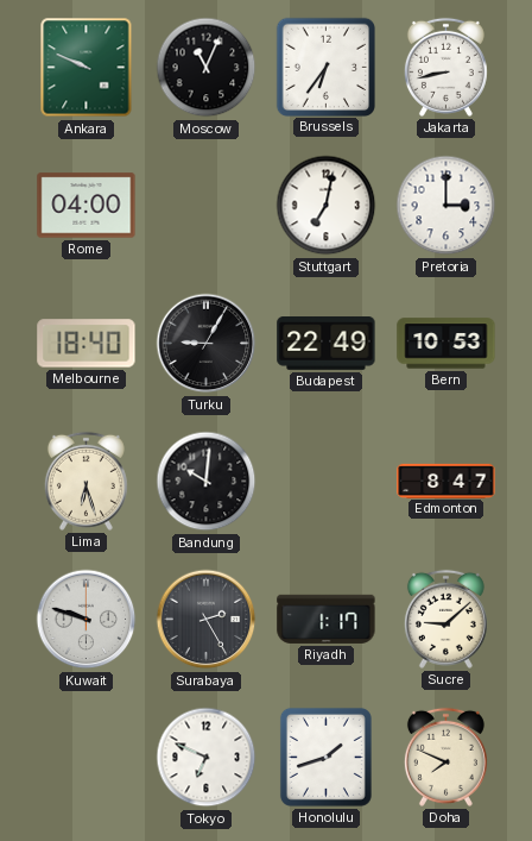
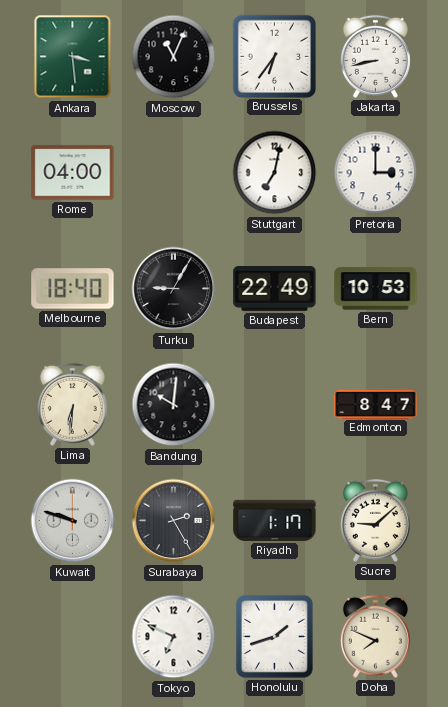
Ankara: 9:49 -> 3:29
Lima: 6:27 -> 6:31
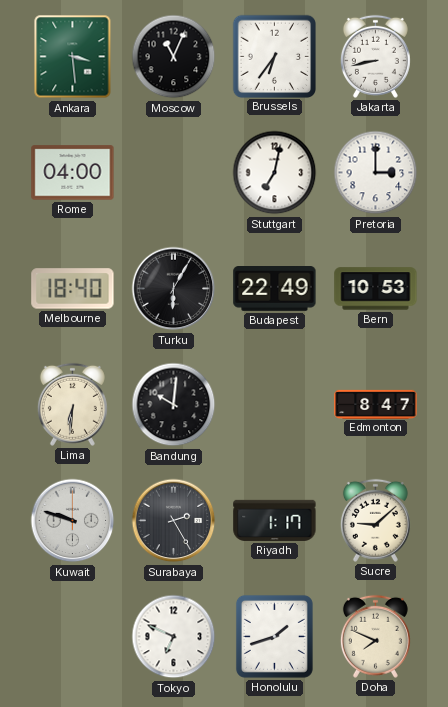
Turku: 9:05 -> 6:05
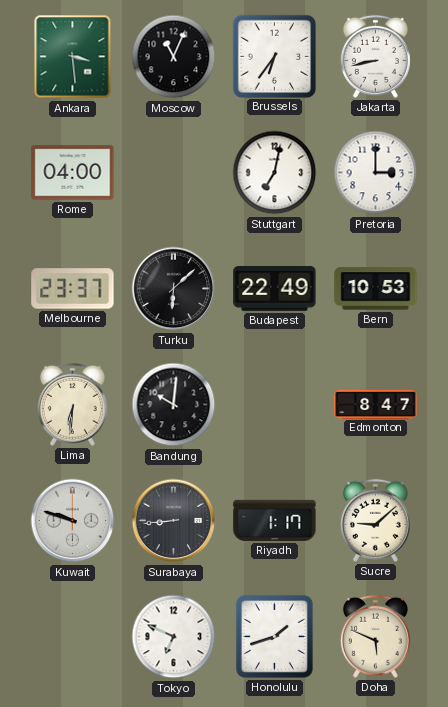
Melbourne: 18:40 -> 23:37
Turku: 6:05 -> 6:08
Surabaya: 2:25 -> 8:44
Doha: 7:49 -> 5:49
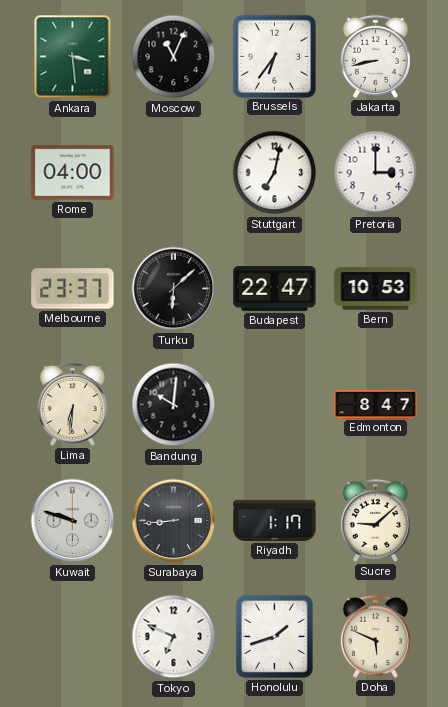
Budapest: 22:49 -> 22:47
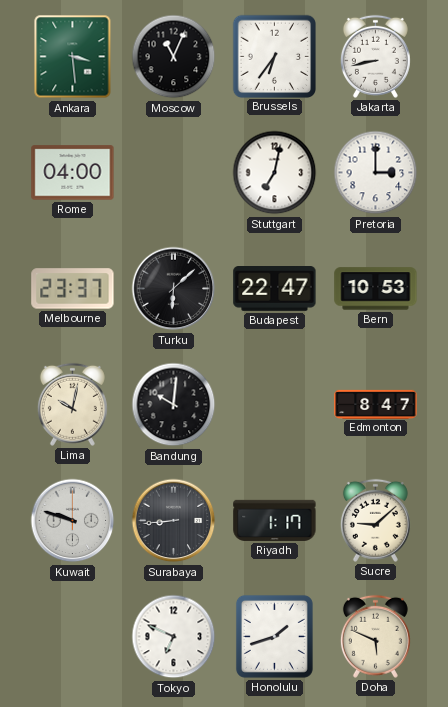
Lima: 6:31 -> 10:02
